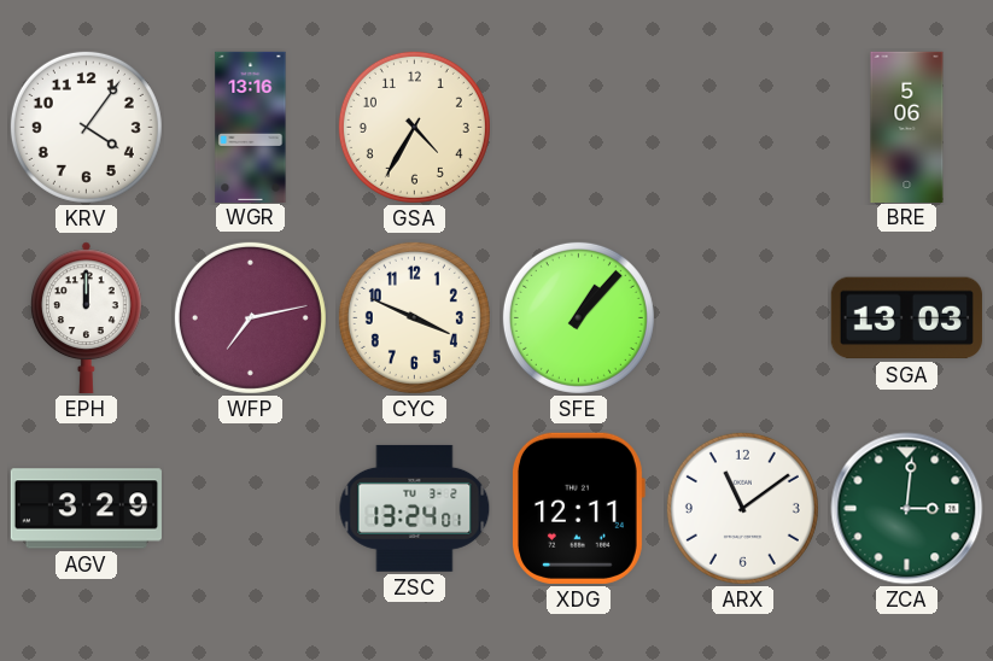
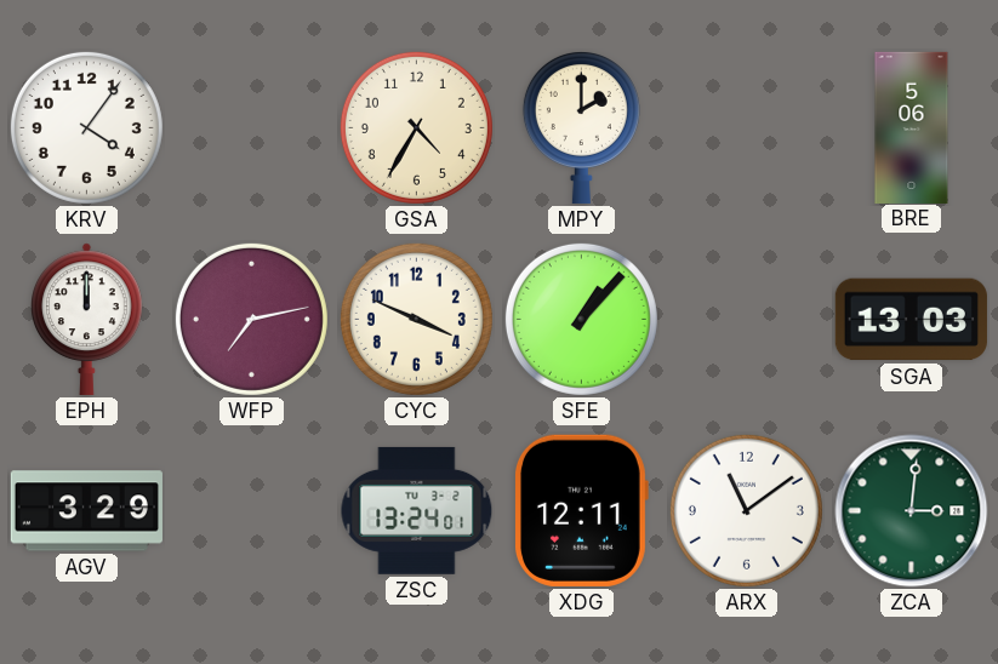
WGR: 13:16 -> none
MPY: none -> 2:00
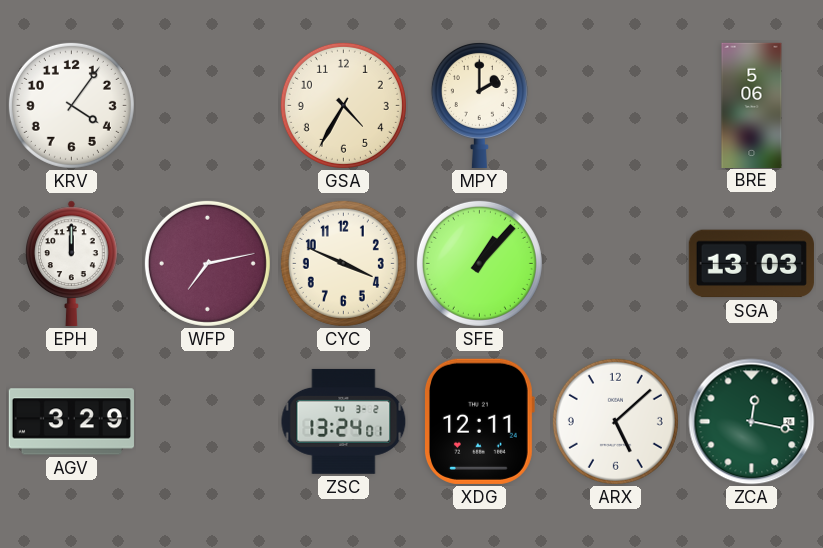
ARX: 11:09 -> 5:08
ZCA: 3:01 -> 12:17
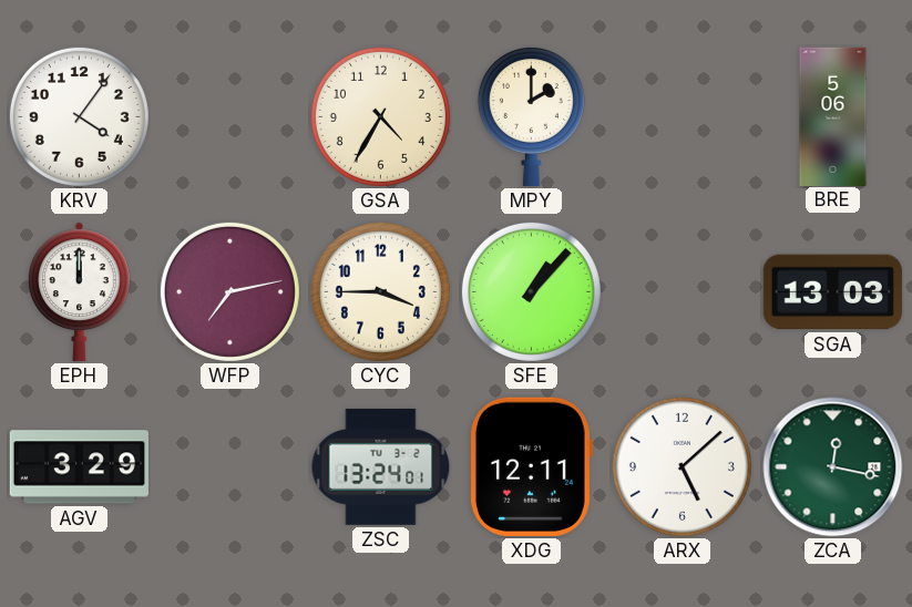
CYC: 3:49 -> 3:45
